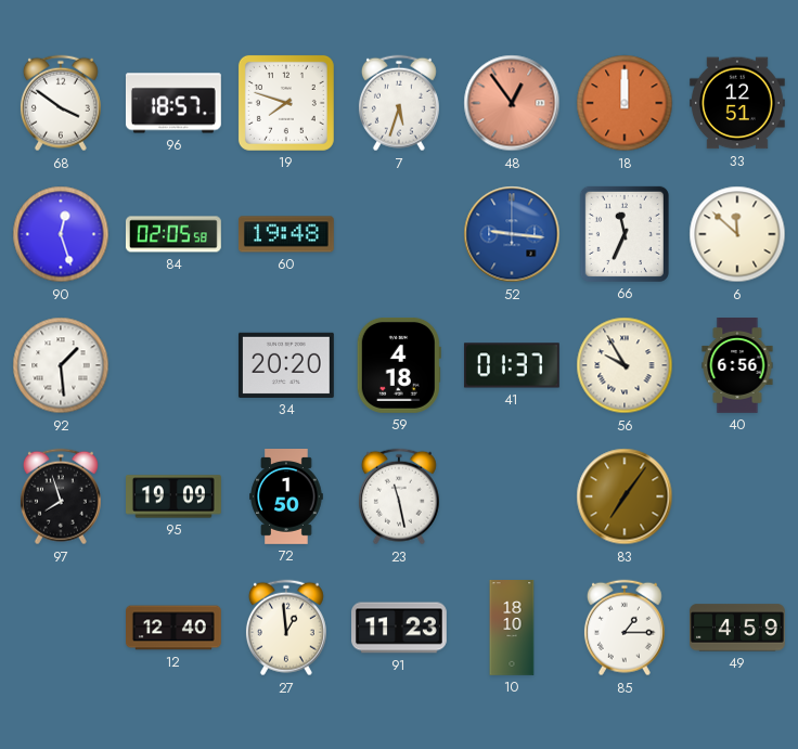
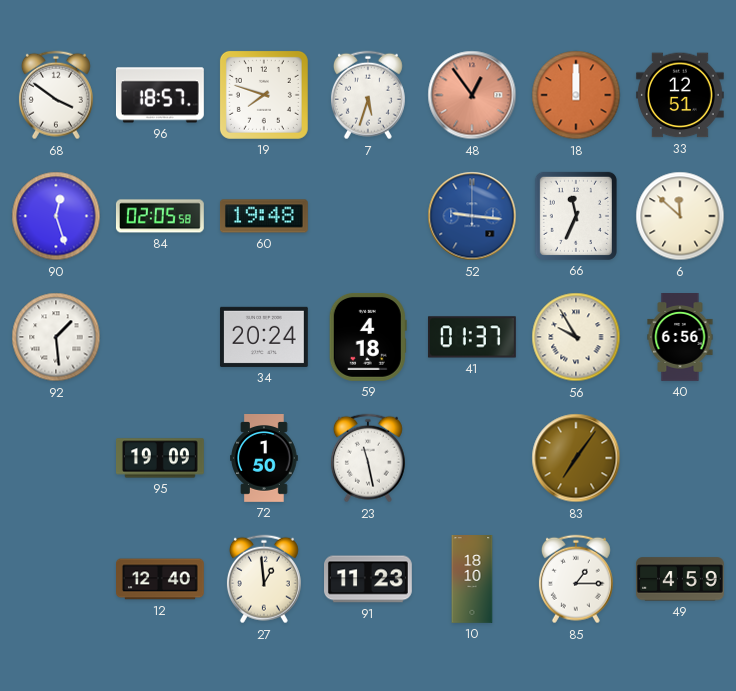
34: 20:20 -> 20:24
97: 7:57 -> none
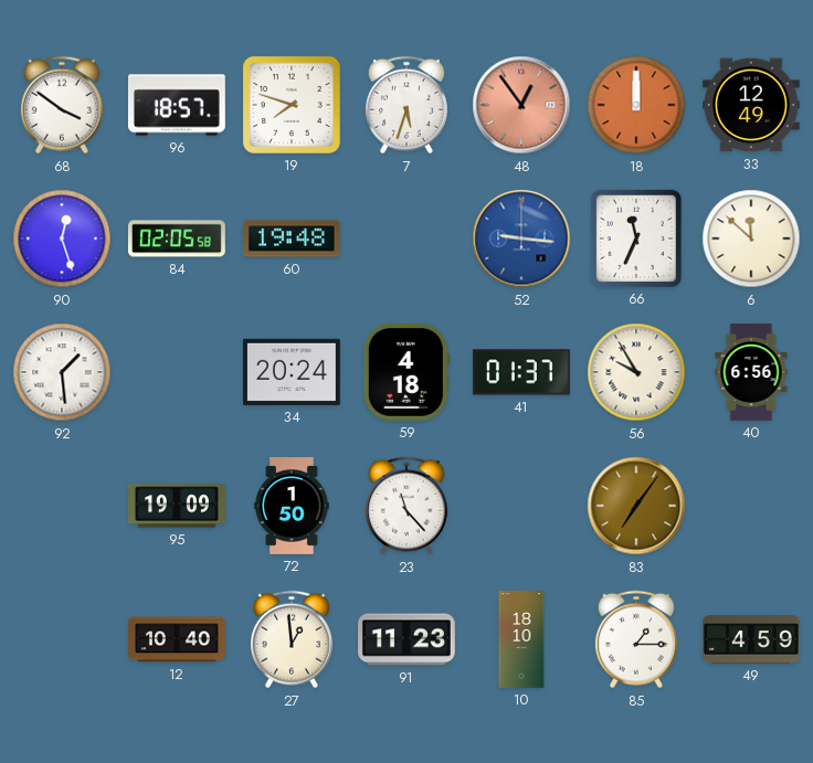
33: 12:51 -> 12:49
23: 11:28 -> 11:23
12: 12:40 -> 10:40
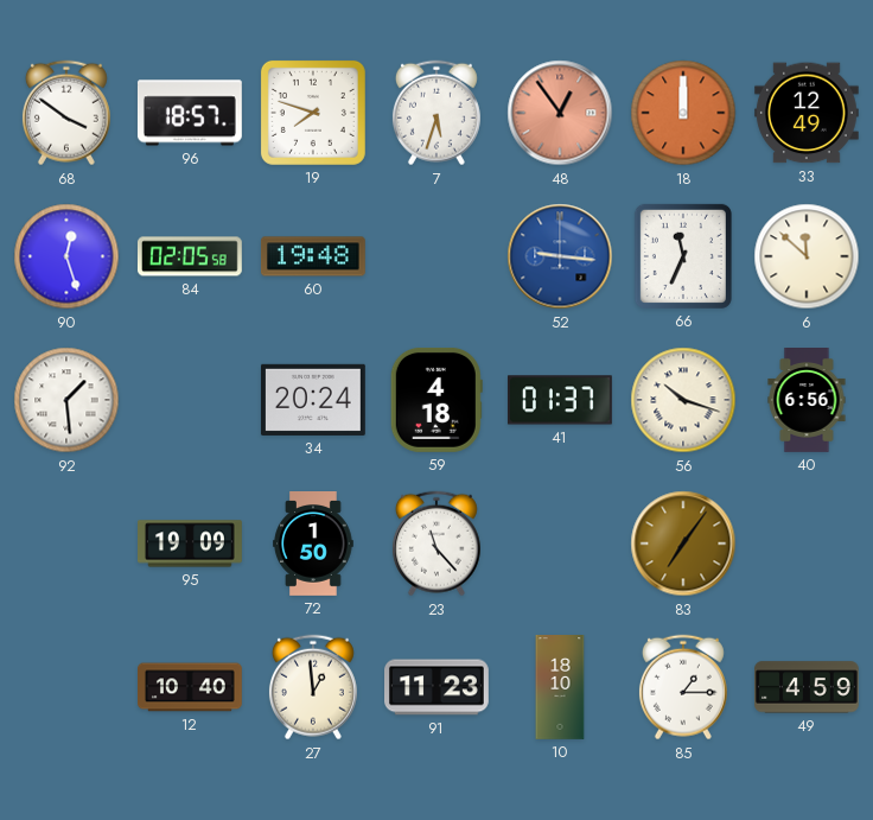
56: 9:55 -> 10:18
